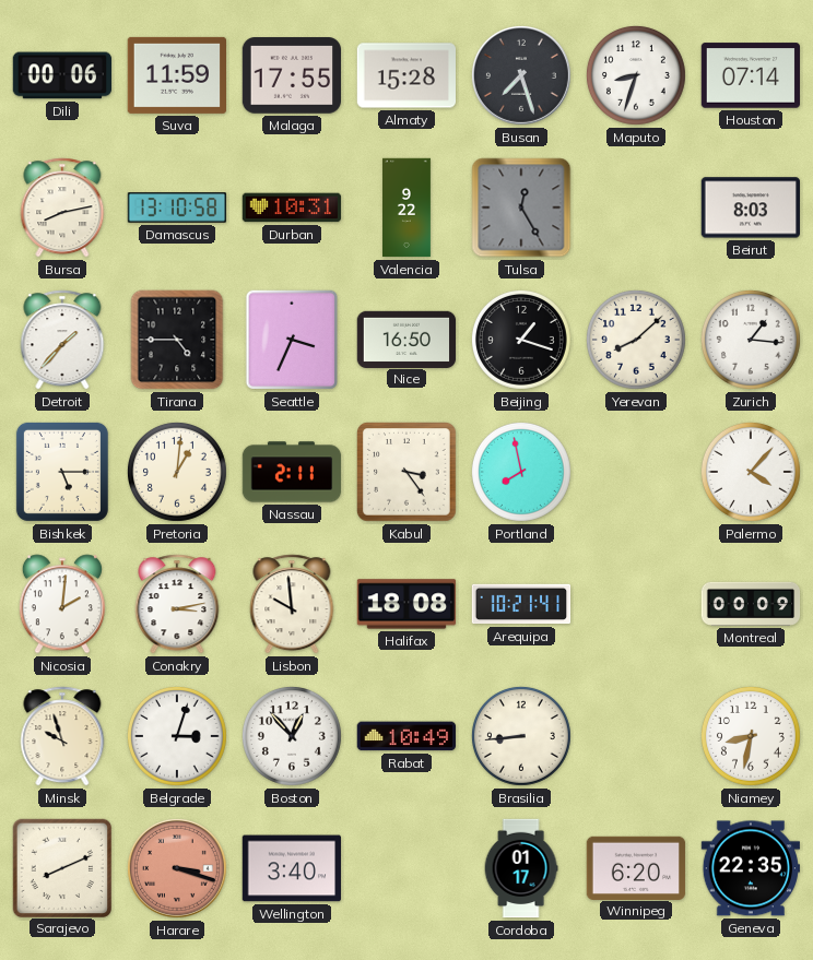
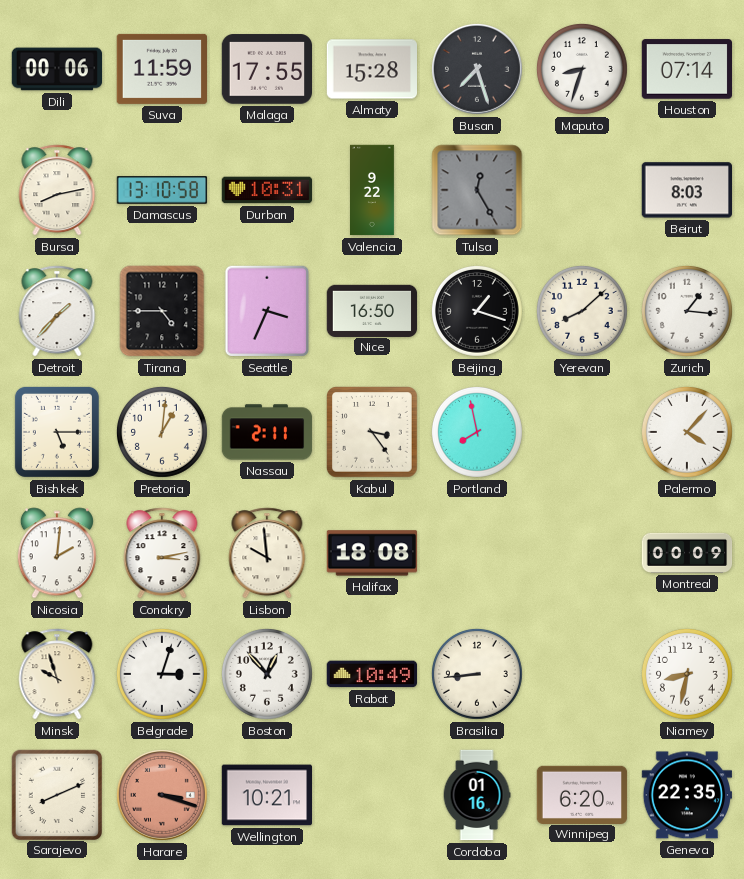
Arequipa: 10:21 -> none
Wellington: 3:40 -> 10:21
Cordoba: 01:17 -> 01:16
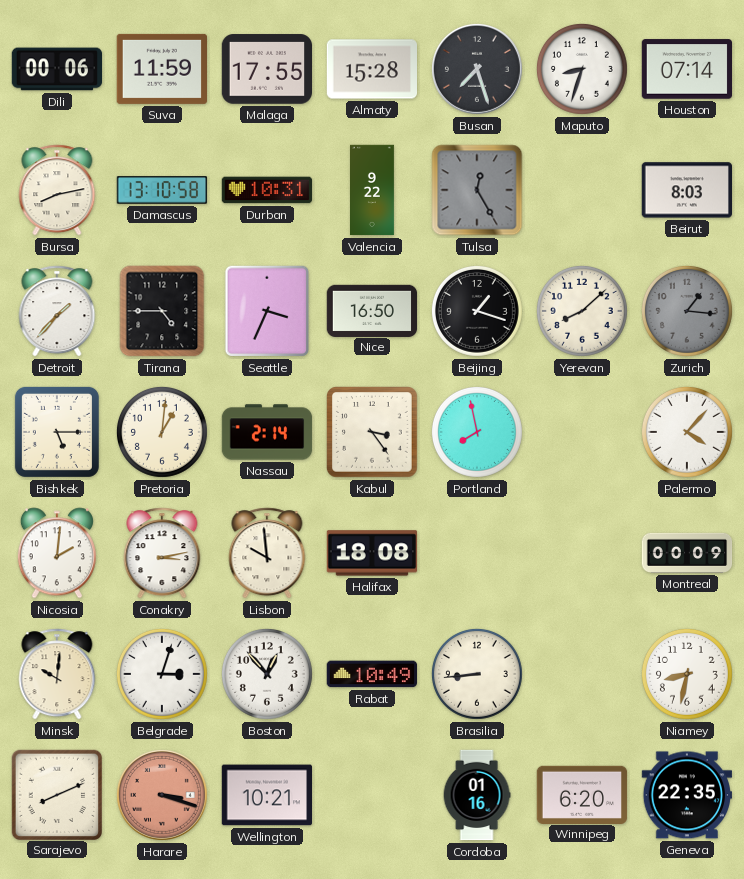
Zurich dial: white -> grey
Nassau: 2:11 -> 2:14
Minsk: 9:57 -> 10:01
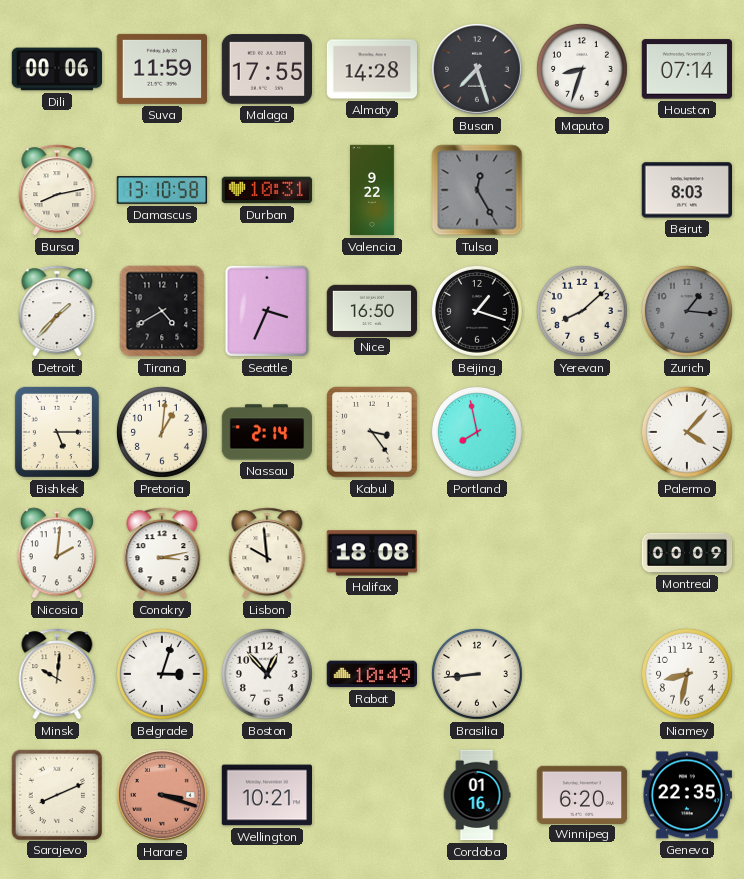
Almaty: 15:28 -> 14:28
Tirana: 4:45 -> 4:40
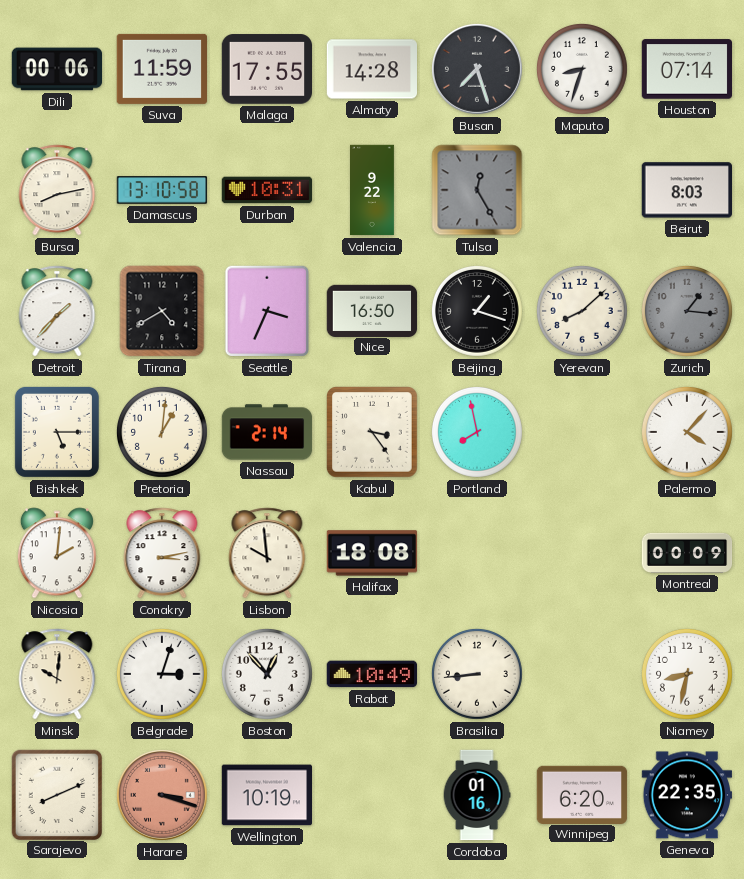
Wellington: 10:21 -> 10:19
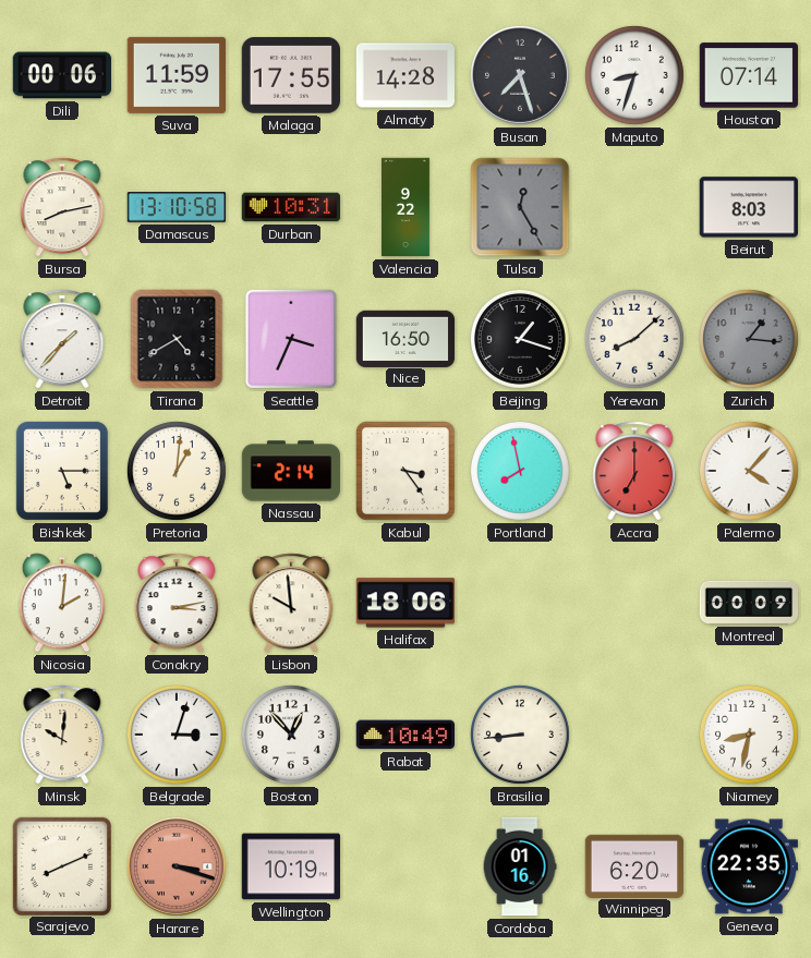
Accra: none -> 7:00
Halifax: 18:08 -> 18:06
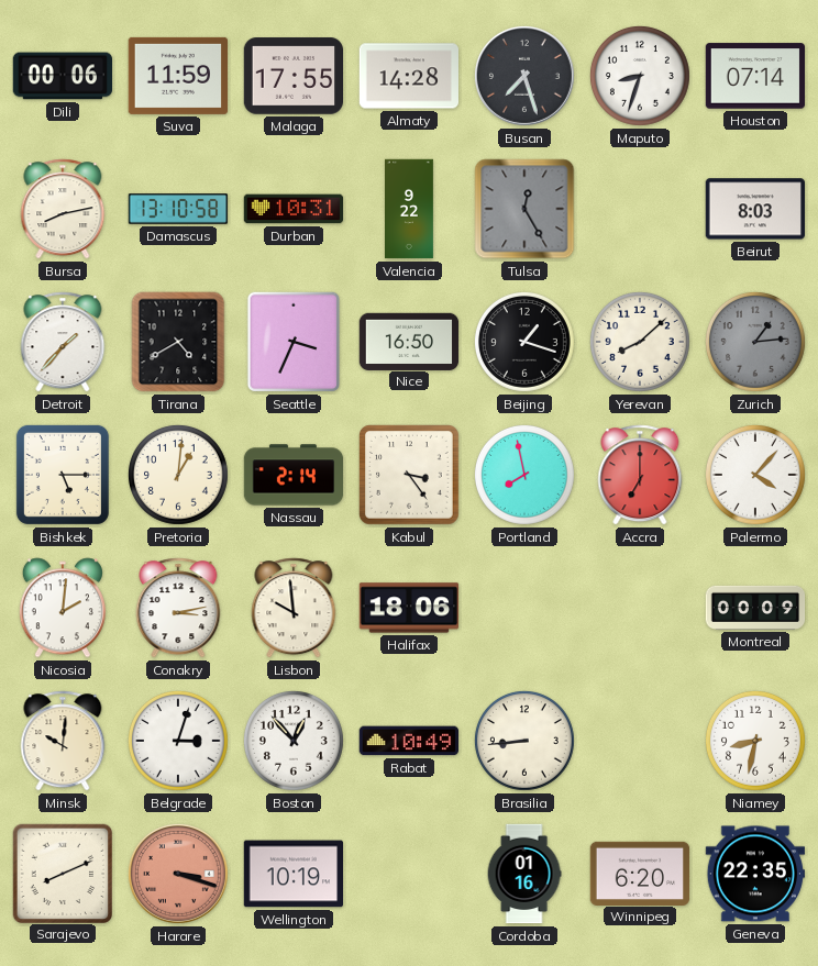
Zurich: 1:16 -> 1:14
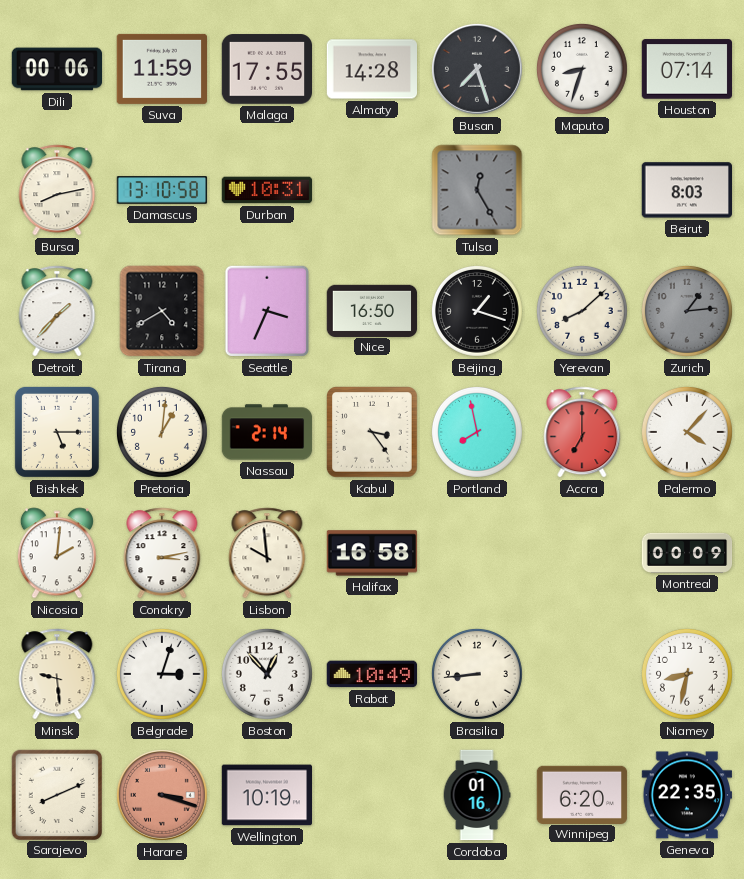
Valencia: 9:22 -> none
Halifax: 18:06 -> 16:58
Minsk: 10:01 -> 9:29
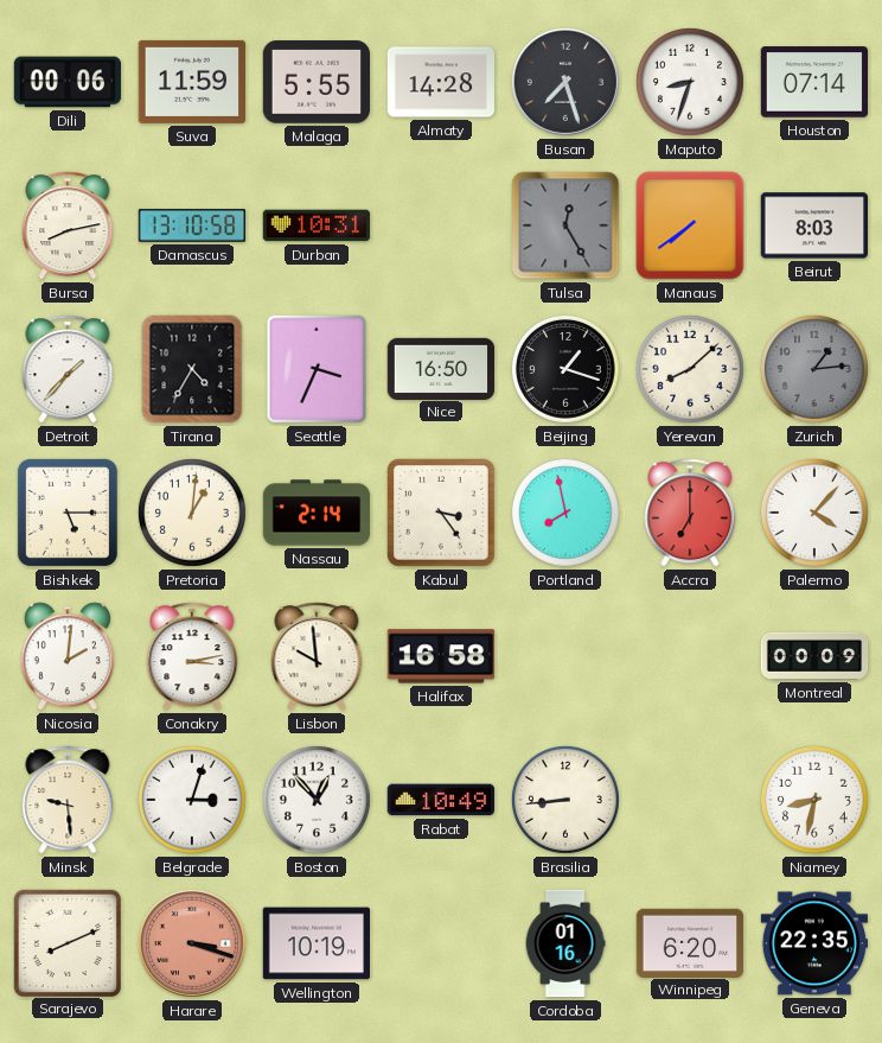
Malaga: 17:55 -> 5:55
Manaus: none -> 7:39
Tirana: 4:40 -> 4:35
